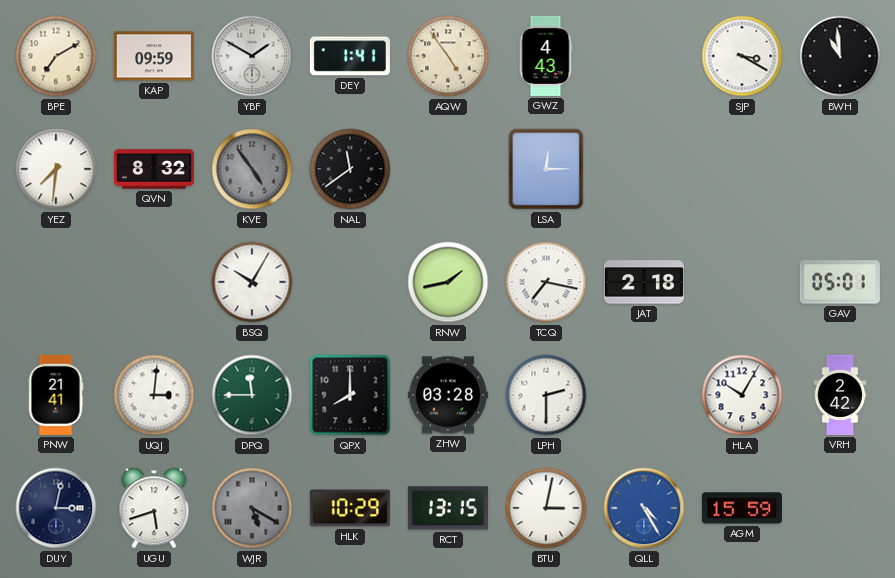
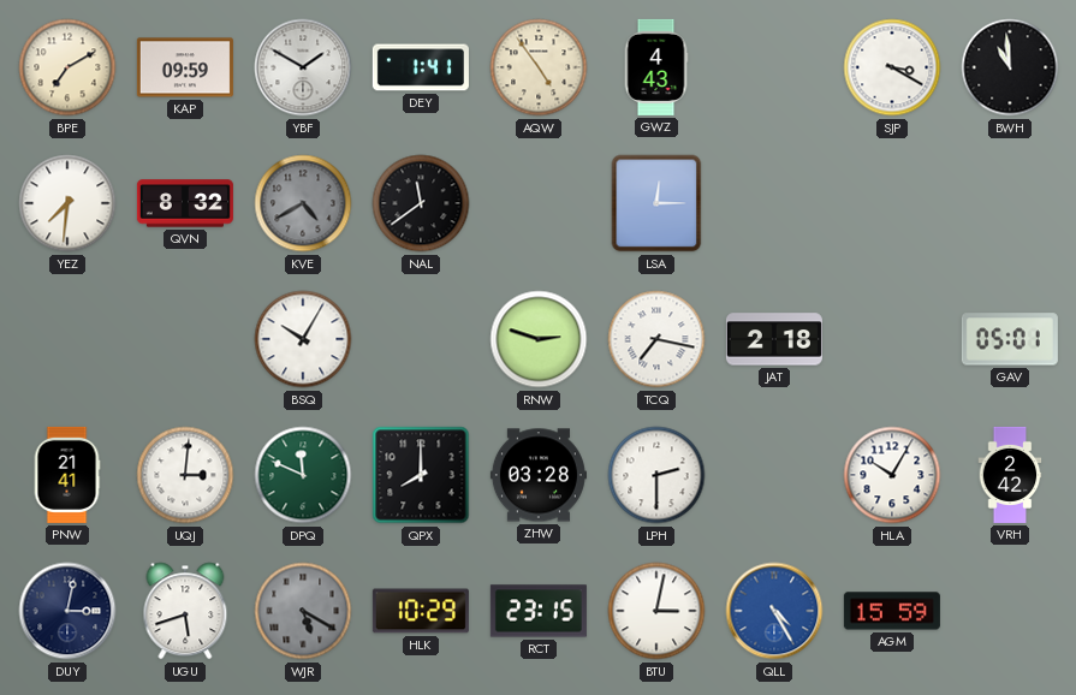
KVE: 4:54 -> 4:40
RNW: 1:43 -> 2:48
DPQ: 11:45 -> 11:49
RCT: 13:15 -> 23:15
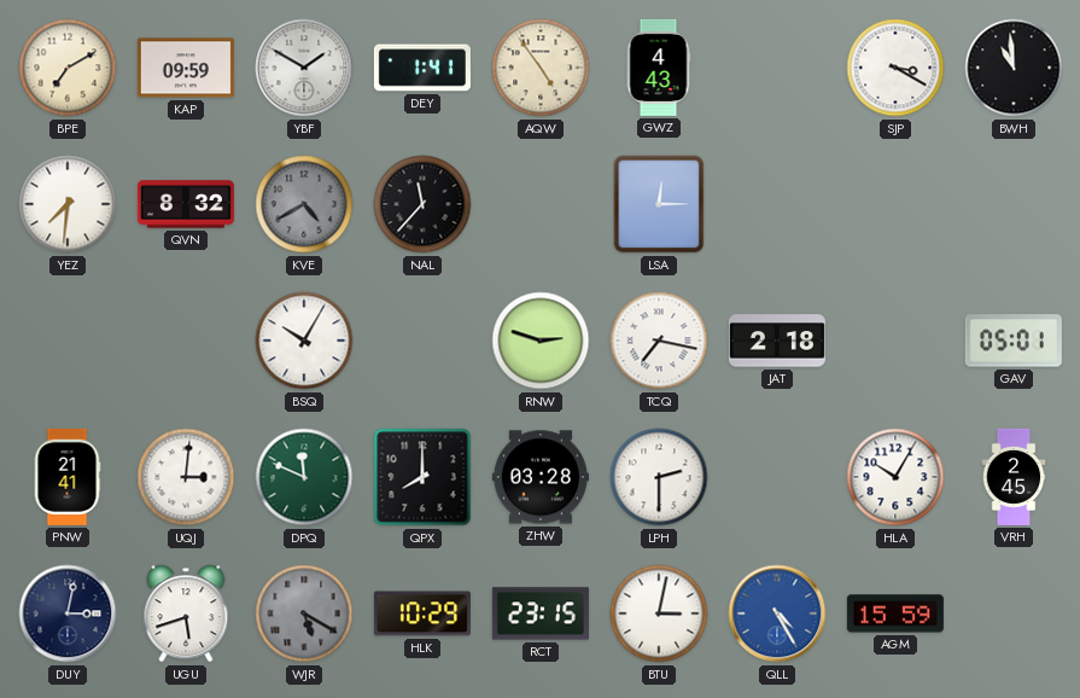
NAL: 11:39 -> 11:37
VRH: 2:42 -> 2:45
